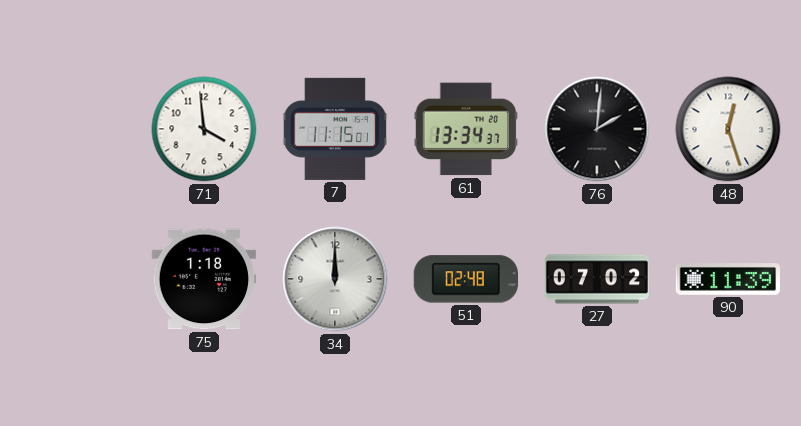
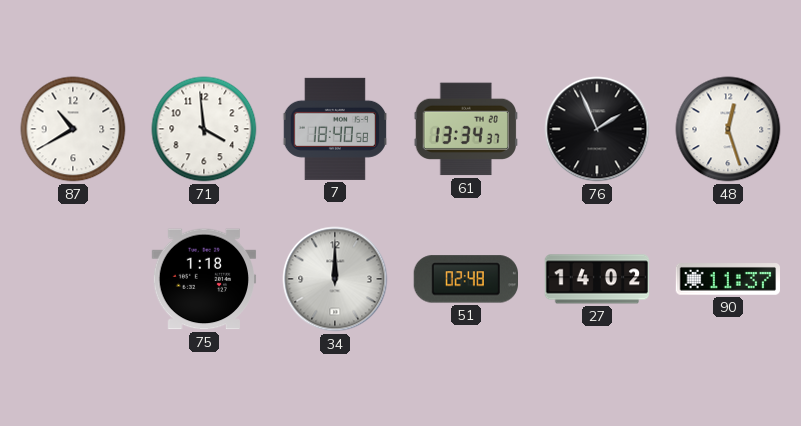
87: none -> 10:40
7: 11:15 -> 18:40
76: 2:01 -> 1:56
27: 07:02 -> 14:02
90: 11:39 -> 11:37
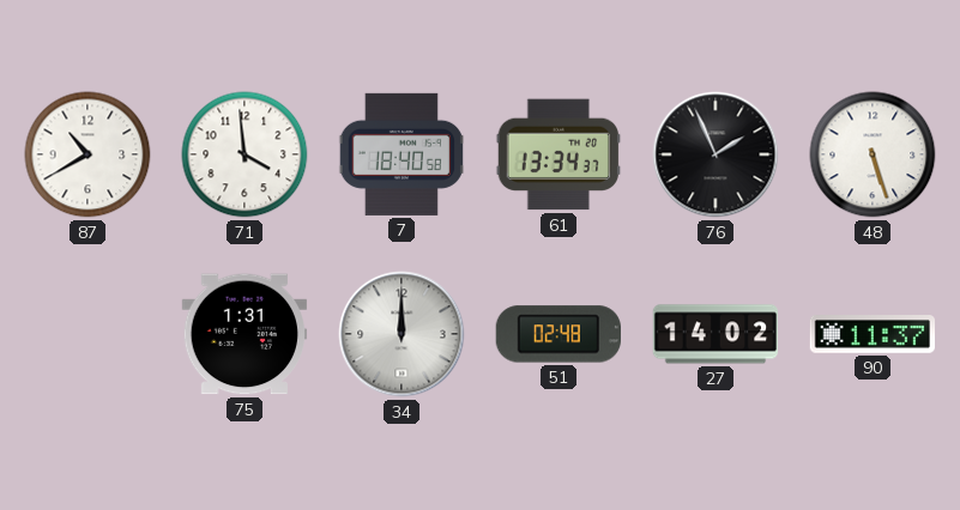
48: 12:27 -> 5:27
75: 1:18 -> 1:31
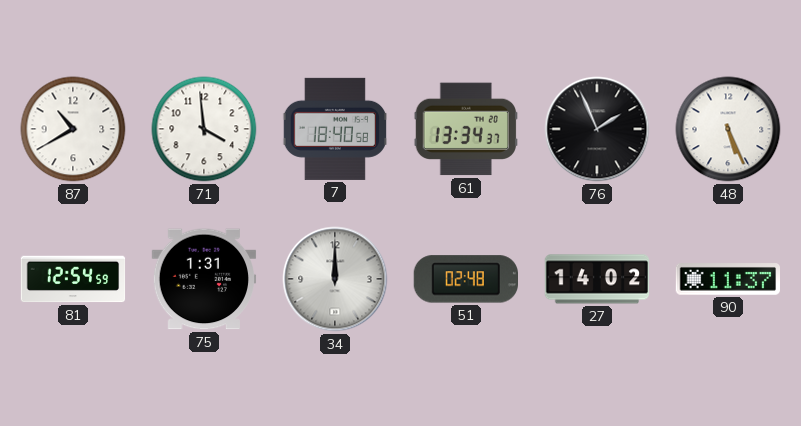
48: 5:27 -> 5:26
81: none -> 12:54
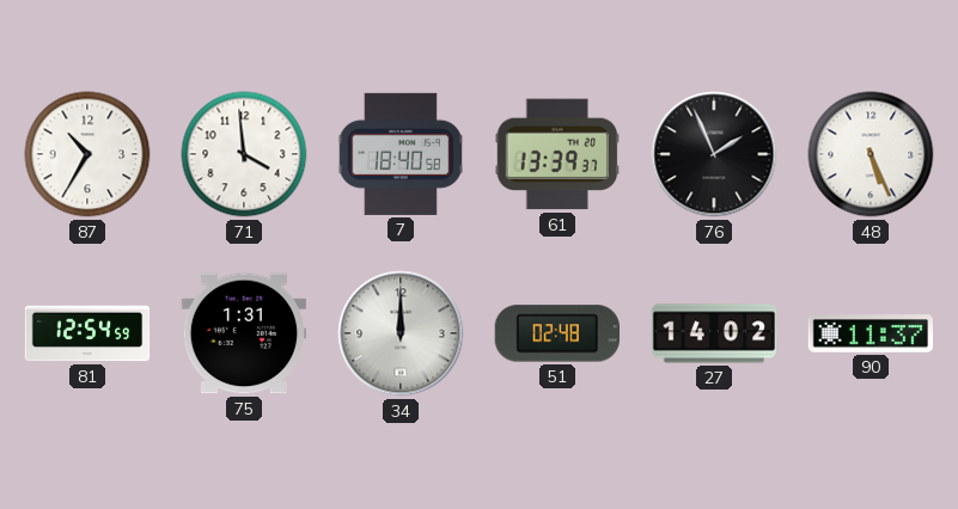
87: 10:40 -> 10:35
61: 13:34 -> 13:39
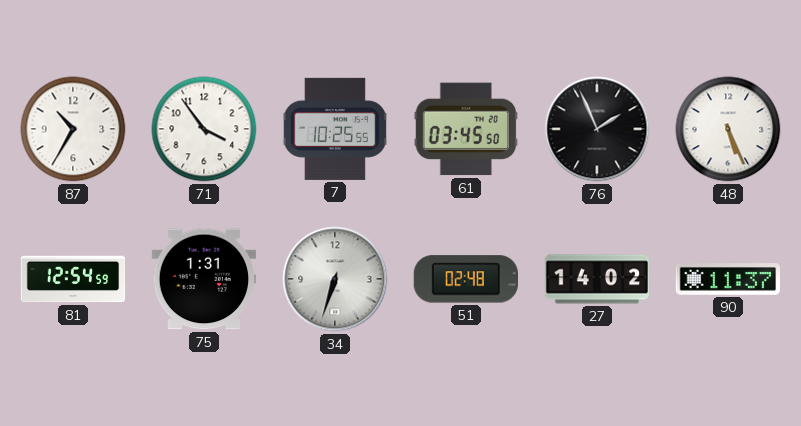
71: 3:59 -> 3:54
7: 18:40 -> 10:25
61: 13:39 -> 03:45
34: 12:00 -> 6:33
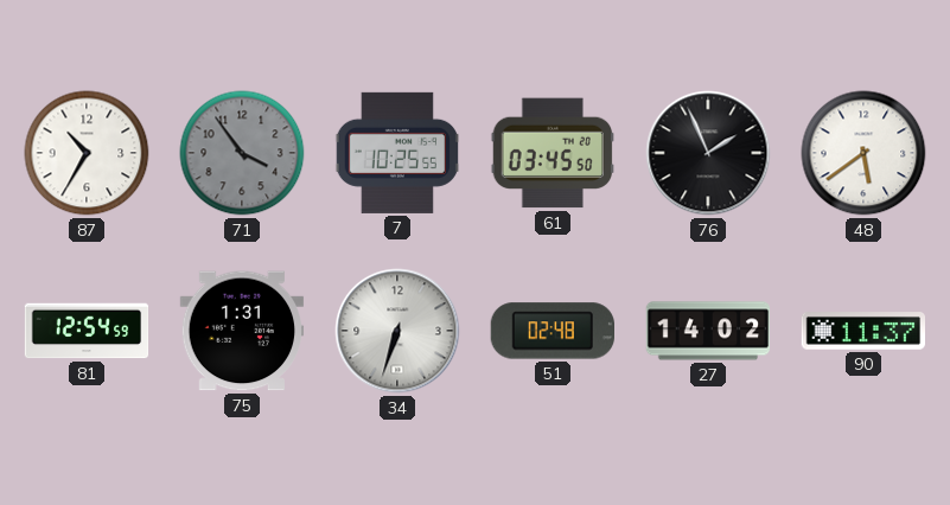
71 dial: white -> grey
48: 5:26 -> 5:39
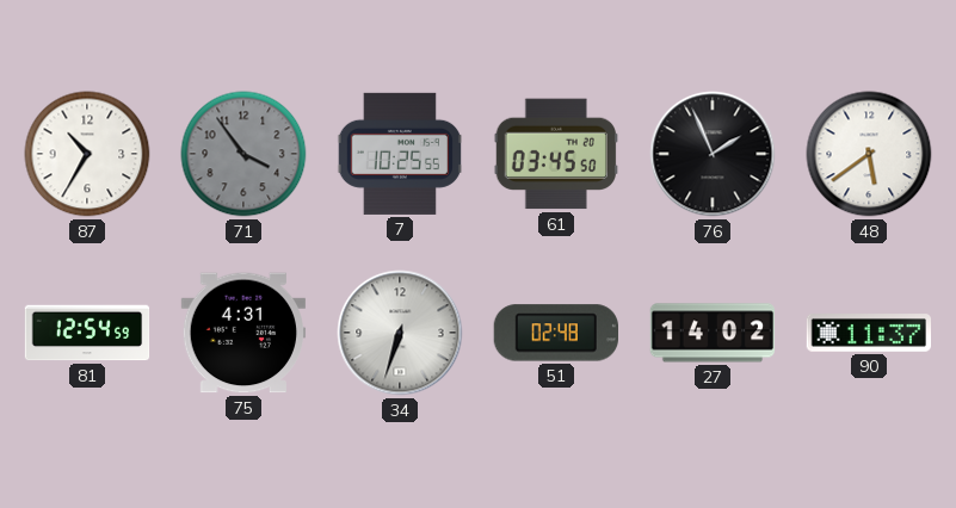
75: 1:31 -> 4:31
